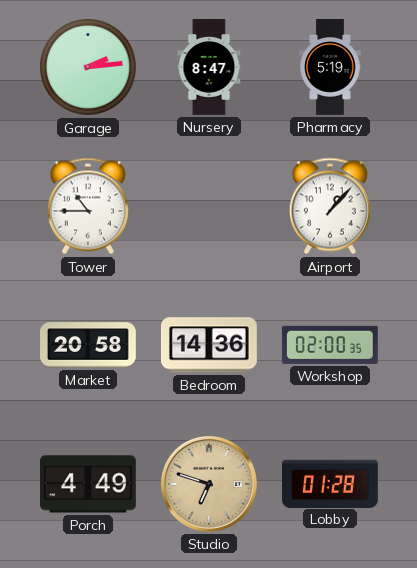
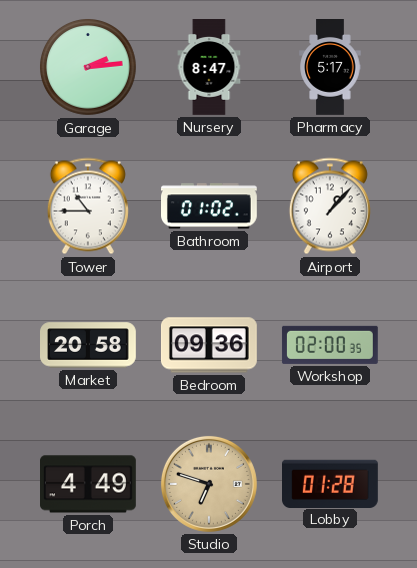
Pharmacy: 5:19 -> 5:17
Bathroom: none -> 01:02
Bedroom: 14:36 -> 09:36
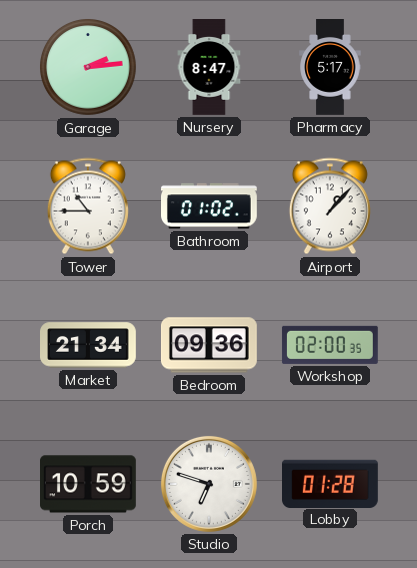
Market: 20:58 -> 21:34
Porch: 4:49 -> 10:59
Studio dial: champagne -> white
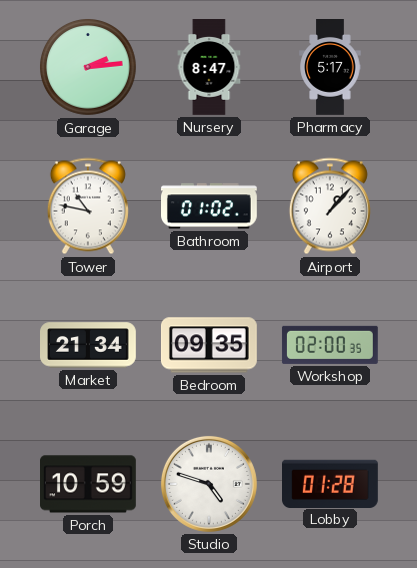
Tower: 10:45 -> 10:47
Bedroom: 09:36 -> 09:35
Studio: 6:48 -> 4:48
